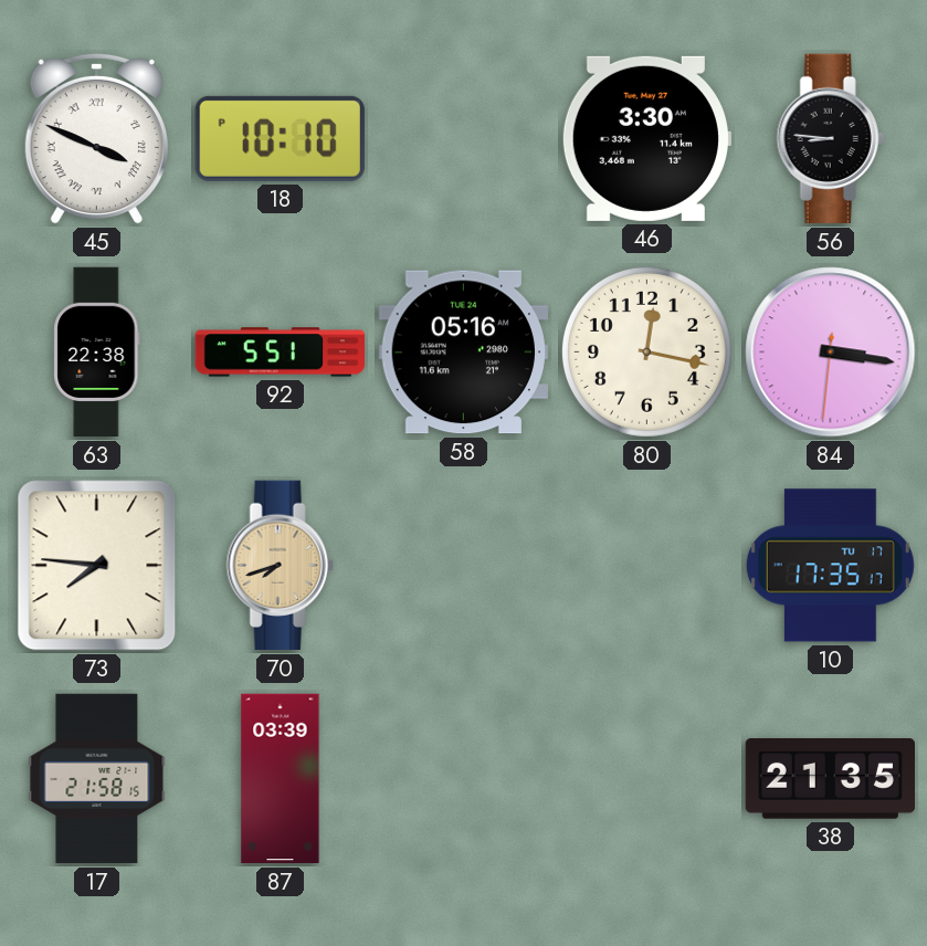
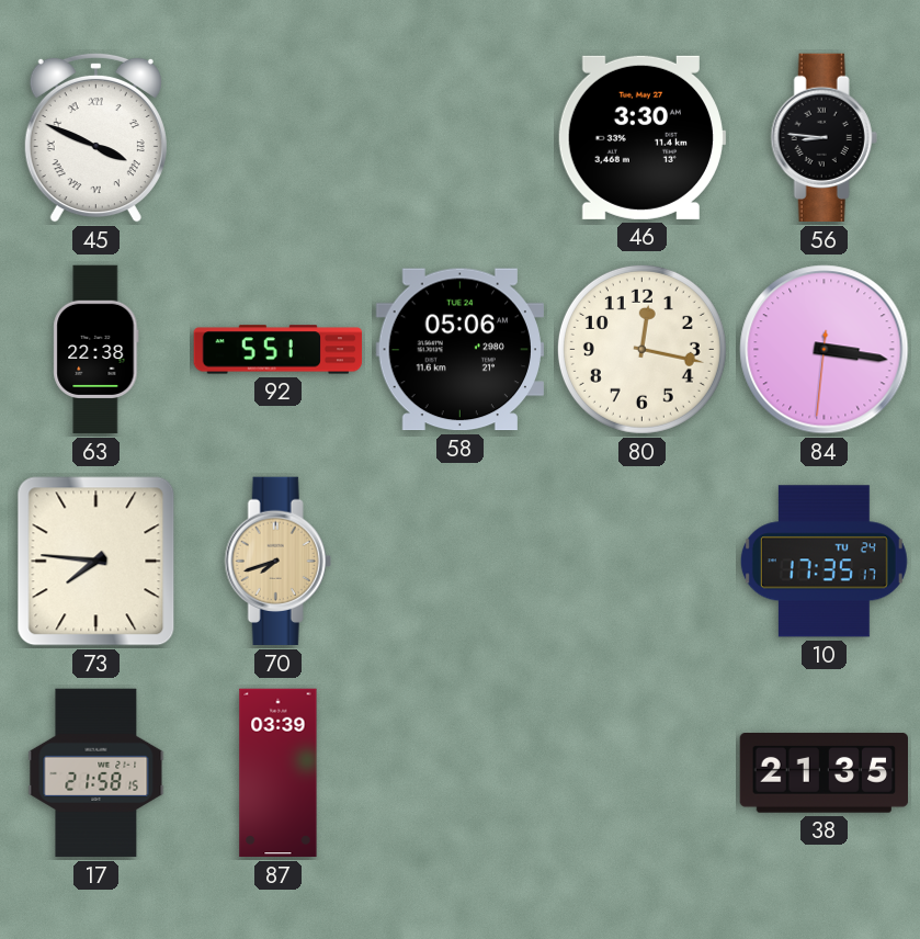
18: 10:10 -> none
58: 05:16 -> 05:06
10 date: TU 17 -> TU 24
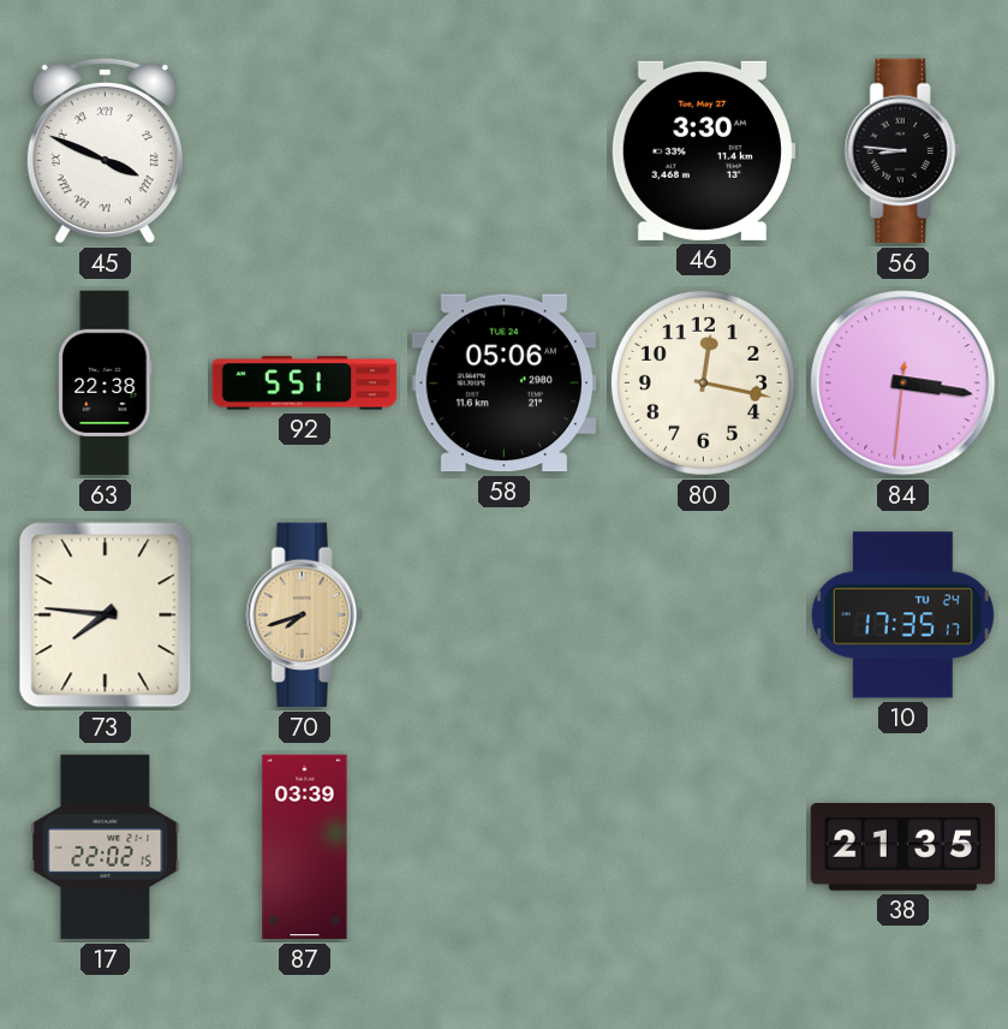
17: 21:58 -> 22:02
